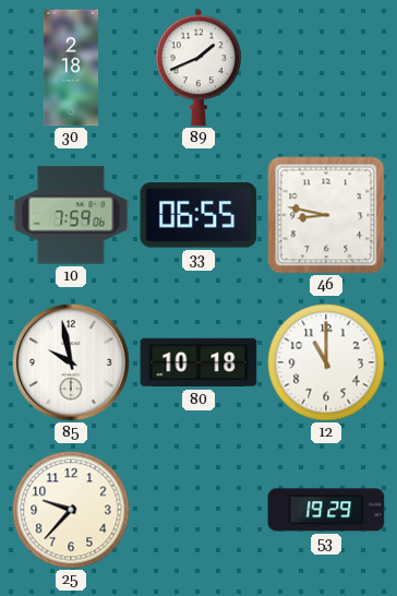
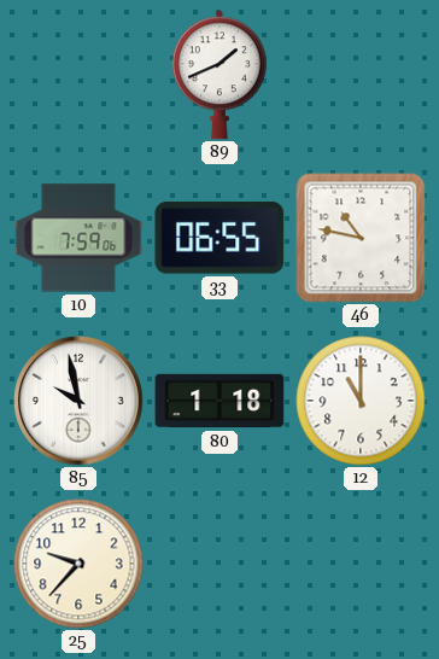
30: 2:18 -> none
46: 8:47 -> 10:47
80: 10:18 -> 1:18
53: 19:29 -> none
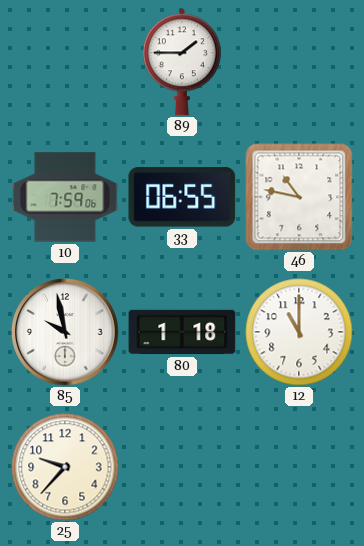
89: 1:41 -> 1:45
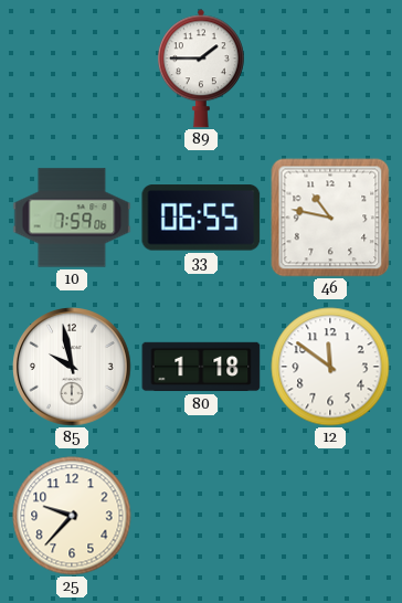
12: 11:00 -> 11:51
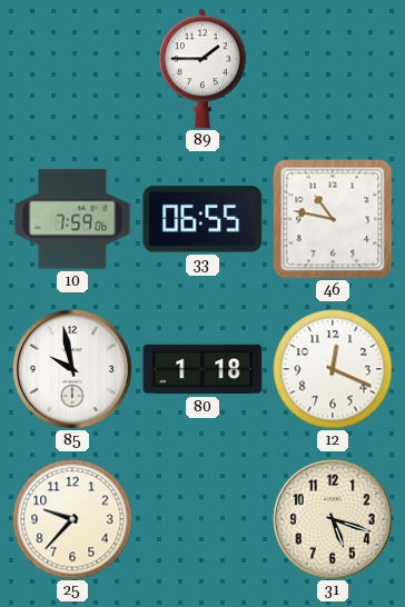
12: 11:51 -> 12:19
31: none -> 5:18
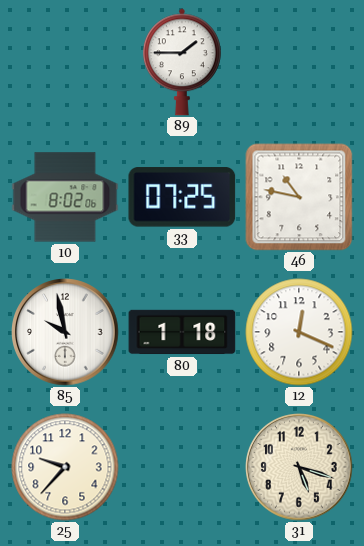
10: 7:59 -> 8:02
33: 06:55 -> 07:25
